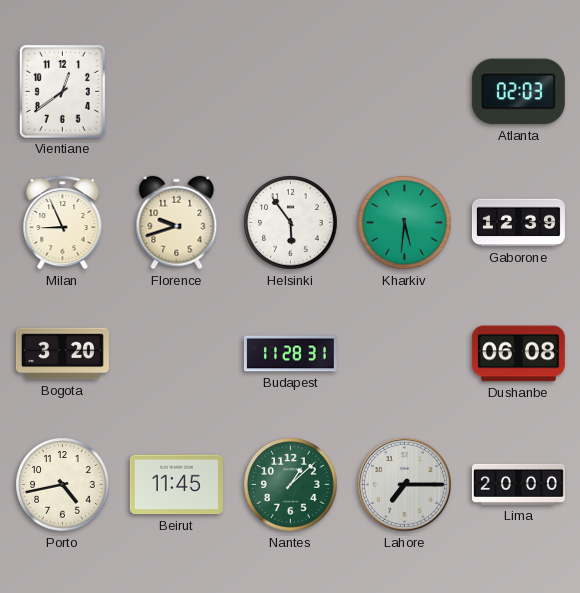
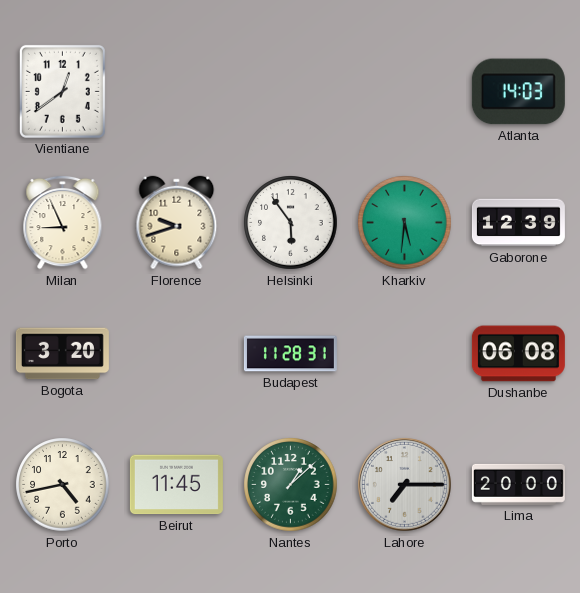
Atlanta: 02:03 -> 14:03
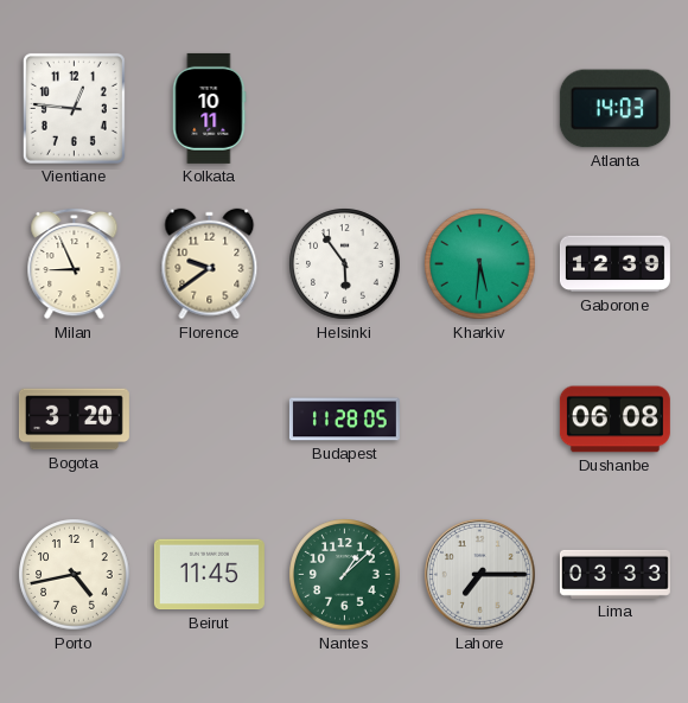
Vientiane: 12:39 -> 12:46
Kolkata: none -> 10:11
Florence: 9:42 -> 9:39
Budapest: 11:28:31 -> 11:28:05
Lima: 20:00 -> 03:33
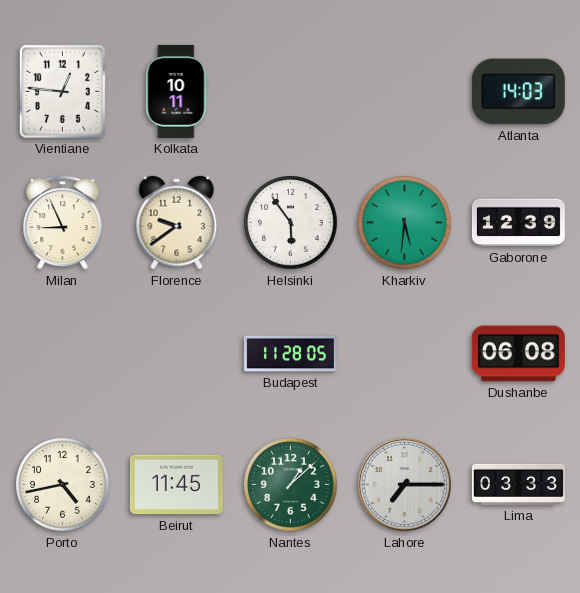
Bogota: 3:20 -> none
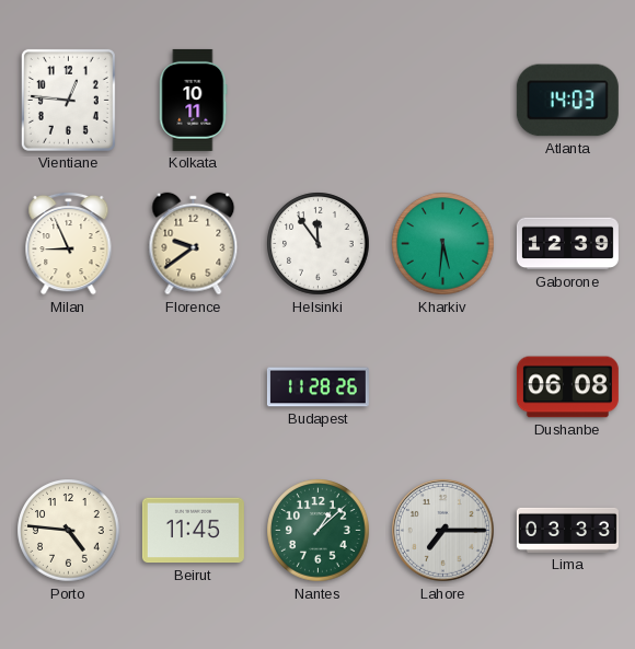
Helsinki: 5:54 -> 11:54
Budapest: 11:28:05 -> 11:28:26
Porto: 4:43 -> 4:46
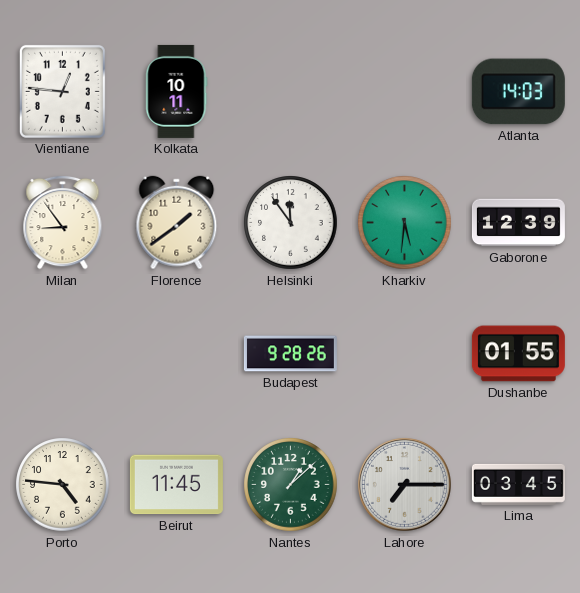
Milan: 8:56 -> 8:54
Florence: 9:39 -> 1:39
Budapest: 11:28 -> 9:28
Dushanbe: 06:08 -> 01:55
Lima: 03:33 -> 03:45
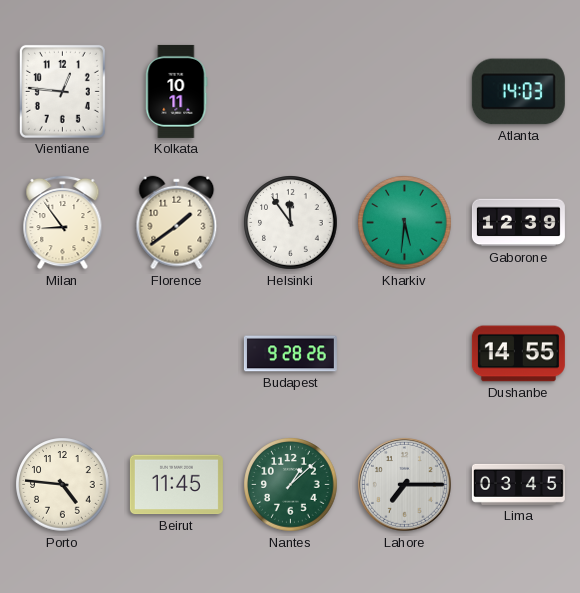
Dushanbe: 01:55 -> 14:55
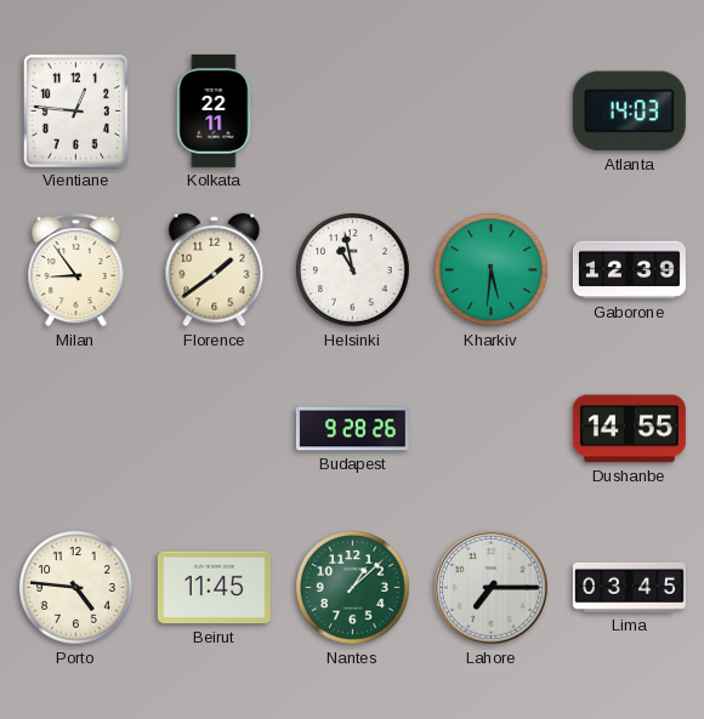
Kolkata: 10:11 -> 22:11
Helsinki: 11:54 -> 10:58
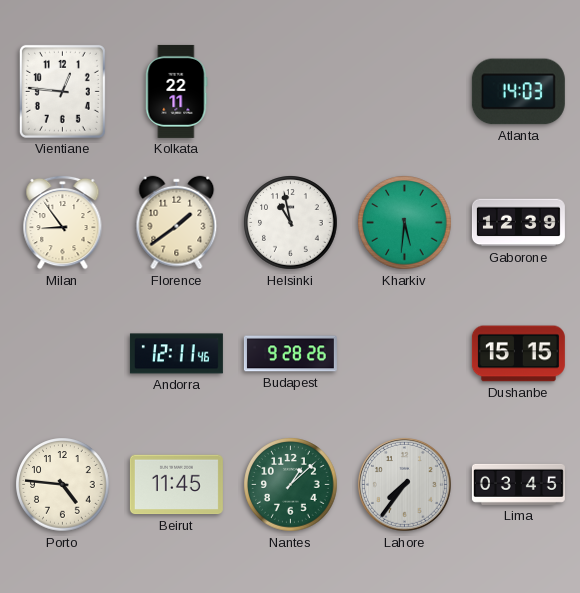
Andorra: none -> 12:11
Dushanbe: 14:55 -> 15:15
Lahore: 7:15 -> 7:36
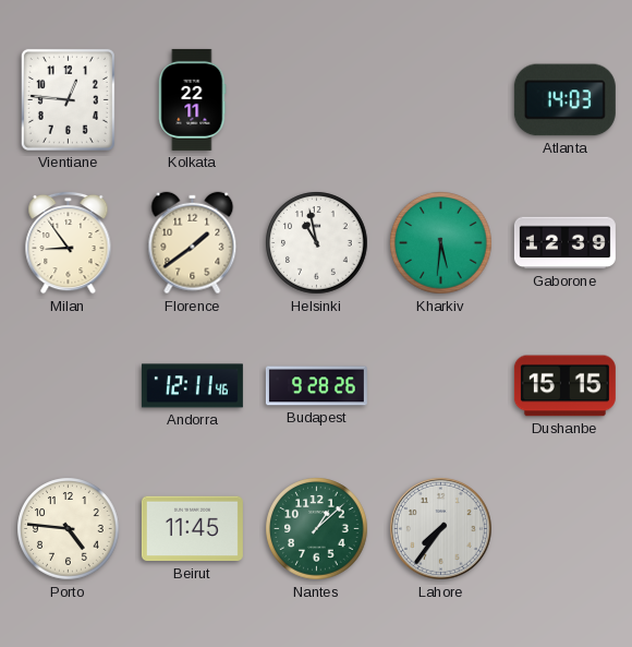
Lima: 03:45 -> none
